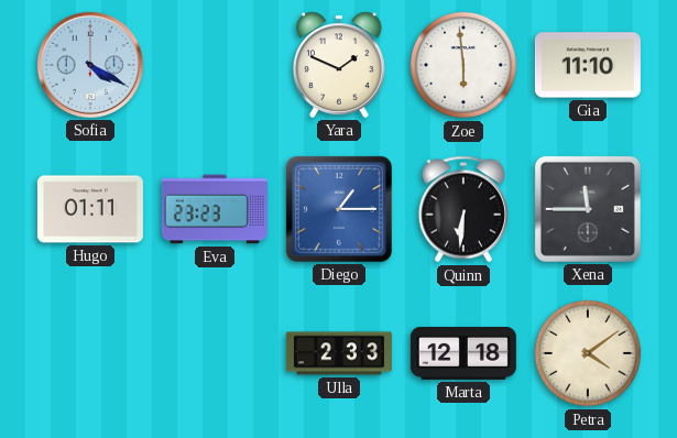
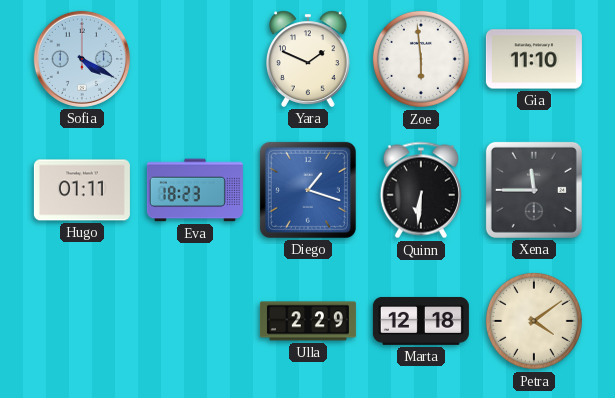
Eva: 23:23 -> 18:23
Diego: 1:15 -> 1:18
Ulla: 2:33 -> 2:29
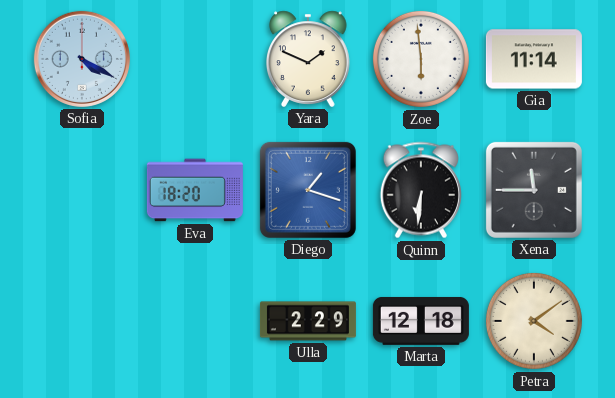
Gia: 11:10 -> 11:14
Hugo: 01:11 -> none
Eva: 18:23 -> 18:20
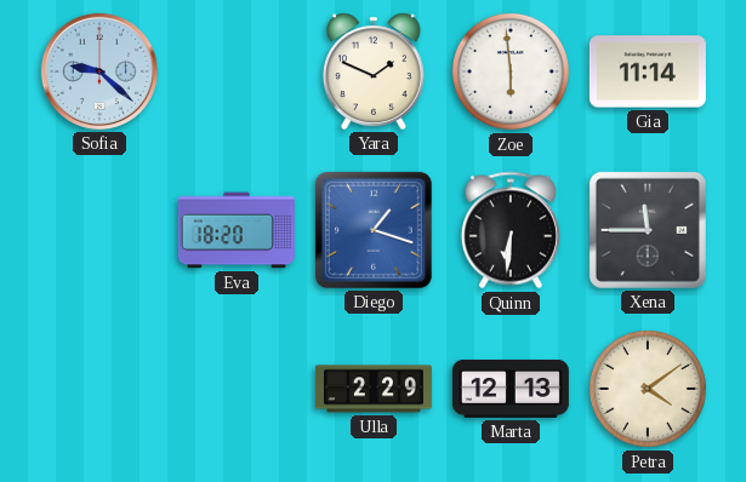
Sofia: 4:20 -> 9:22
Marta: 12:18 -> 12:13
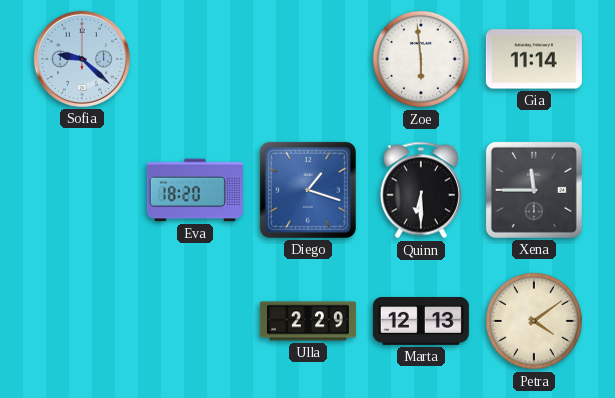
Yara: 1:49 -> none
Quinn: 6:31 -> 6:30
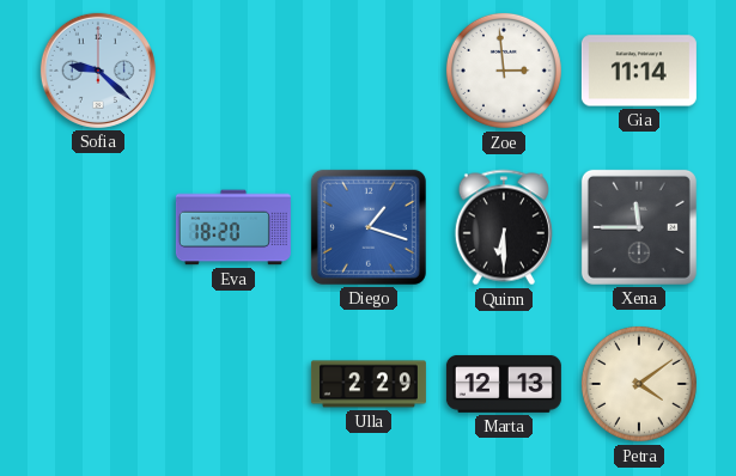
Zoe: 5:59 -> 2:59
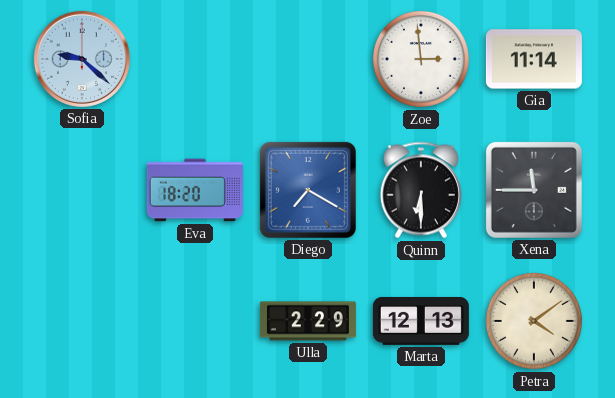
Diego: 1:18 -> 7:20
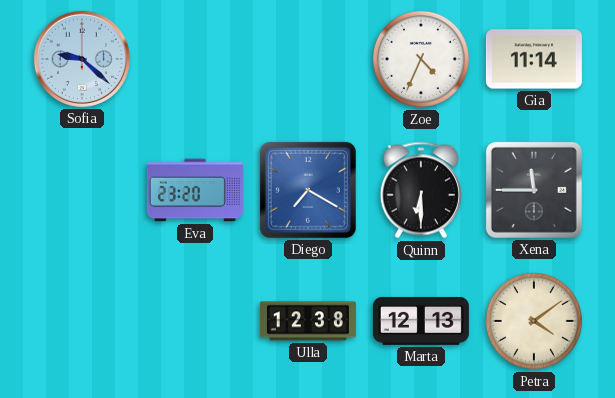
Zoe: 2:59 -> 4:34
Eva: 18:20 -> 23:20
Ulla: 2:29 -> 12:38
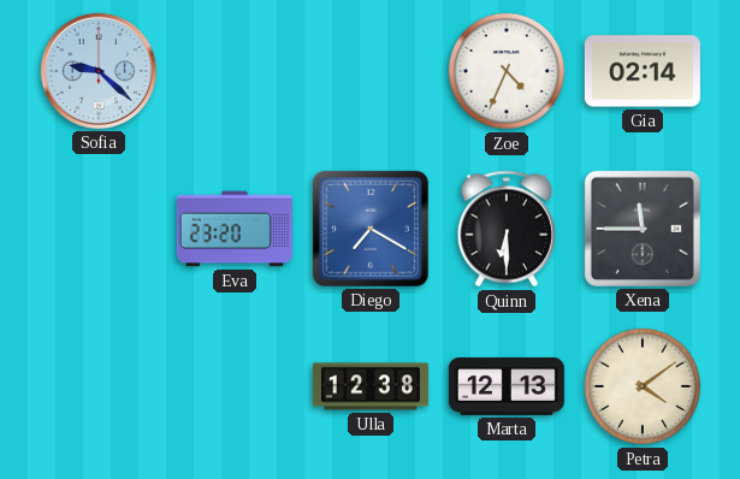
Gia: 11:14 -> 02:14
